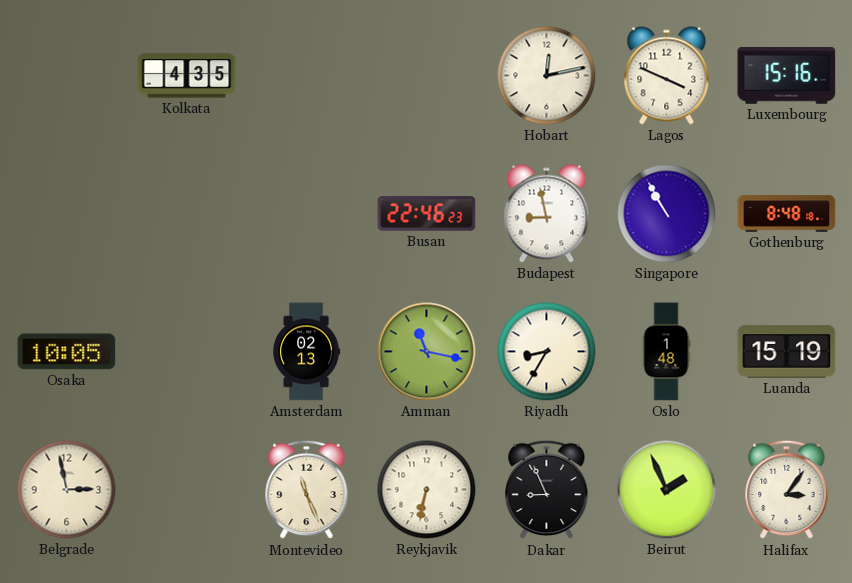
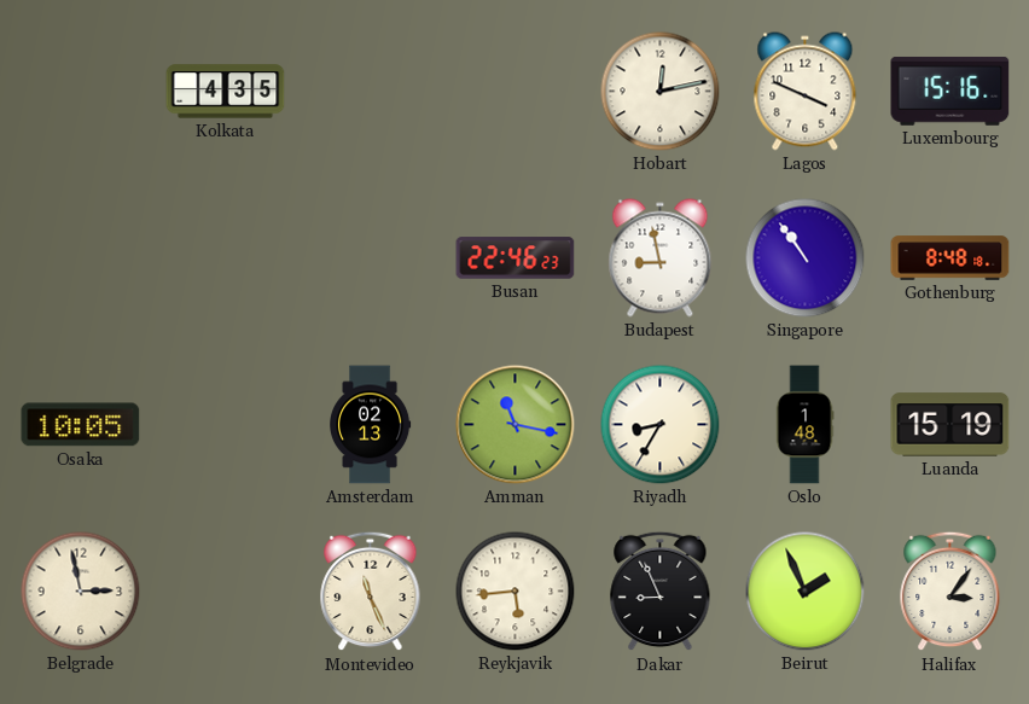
Singapore: 10:55 -> 10:54
Reykjavik: 6:32 -> 5:44
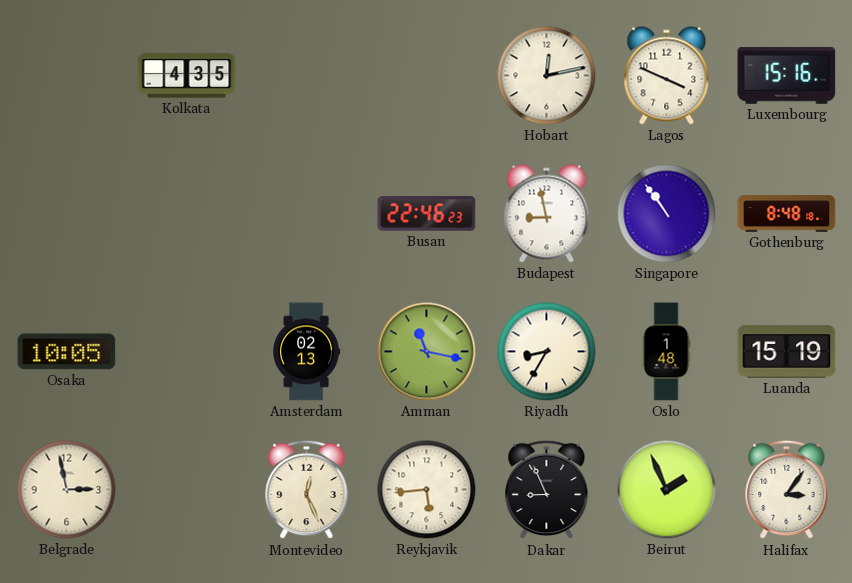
Montevideo: 11:26 -> 12:26
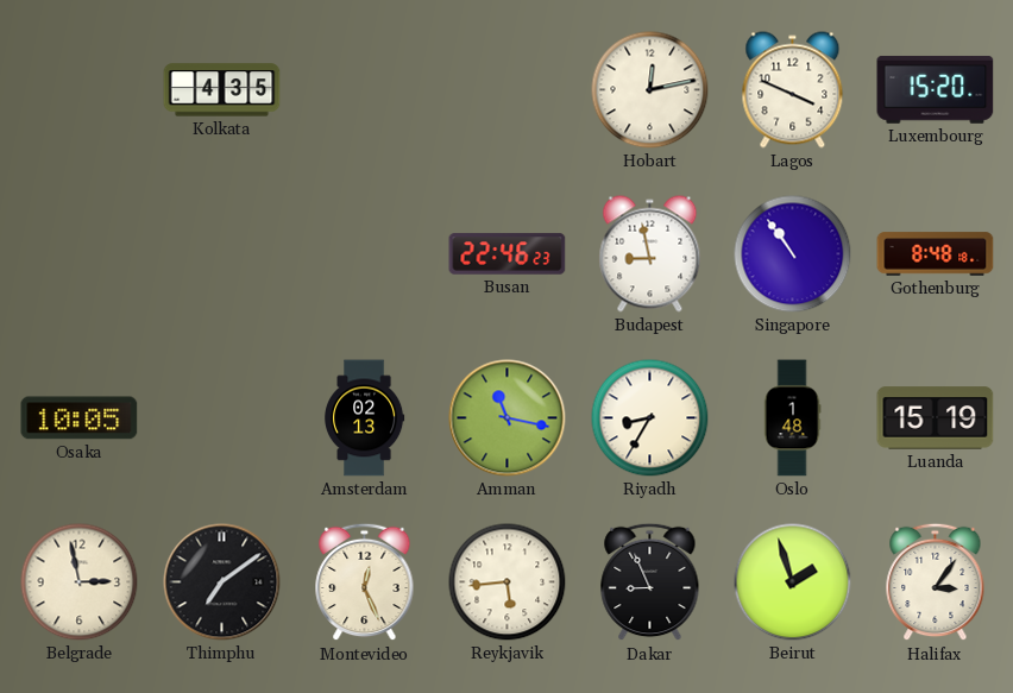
Luxembourg: 15:16 -> 15:20
Thimphu: none -> 7:09
Beirut: 1:56 -> 1:57
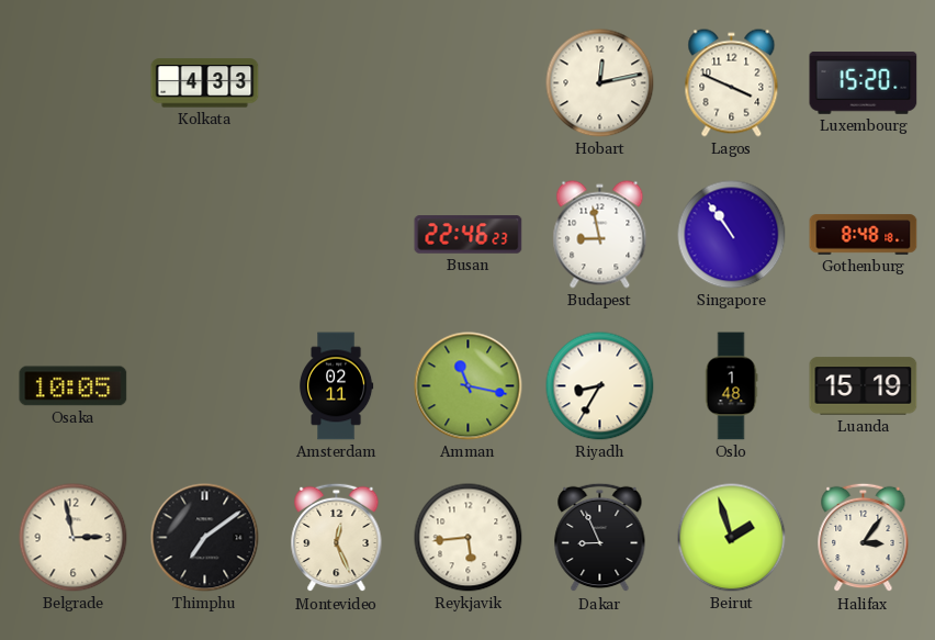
Kolkata: 4:35 -> 4:33
Amsterdam: 02:13 -> 02:11
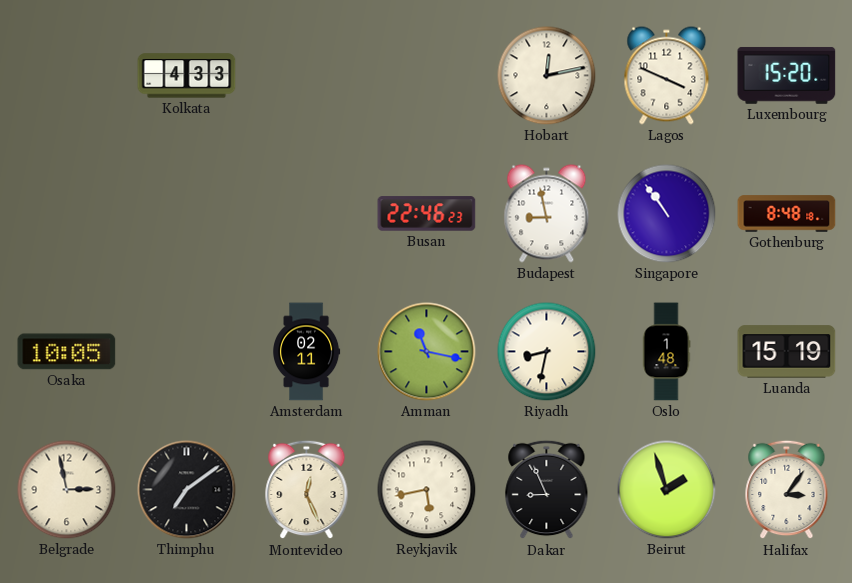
Riyadh: 8:35 -> 8:32
Reykjavik: 5:44 -> 5:43
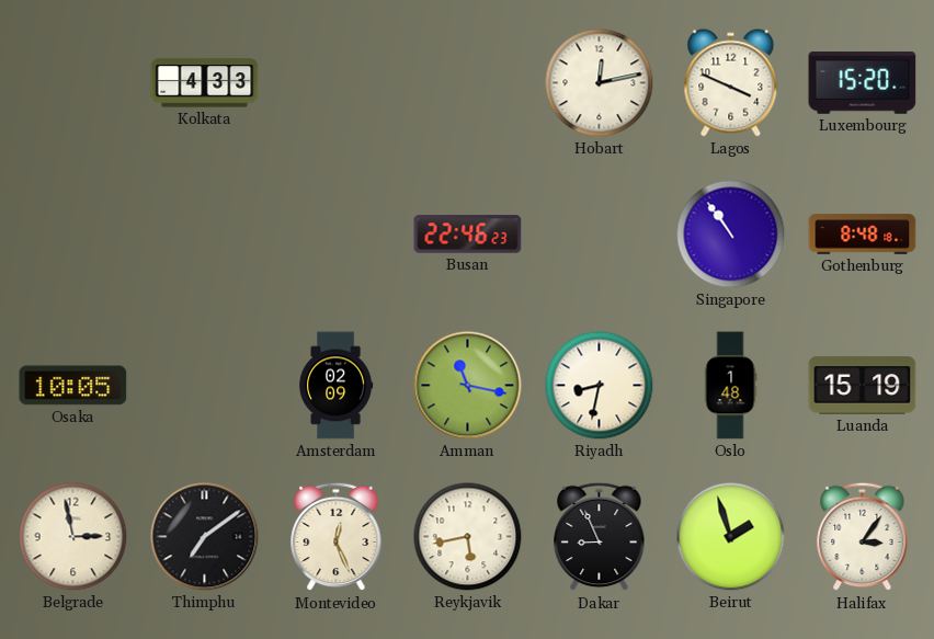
Budapest: 8:58 -> none
Amsterdam: 02:11 -> 02:09
